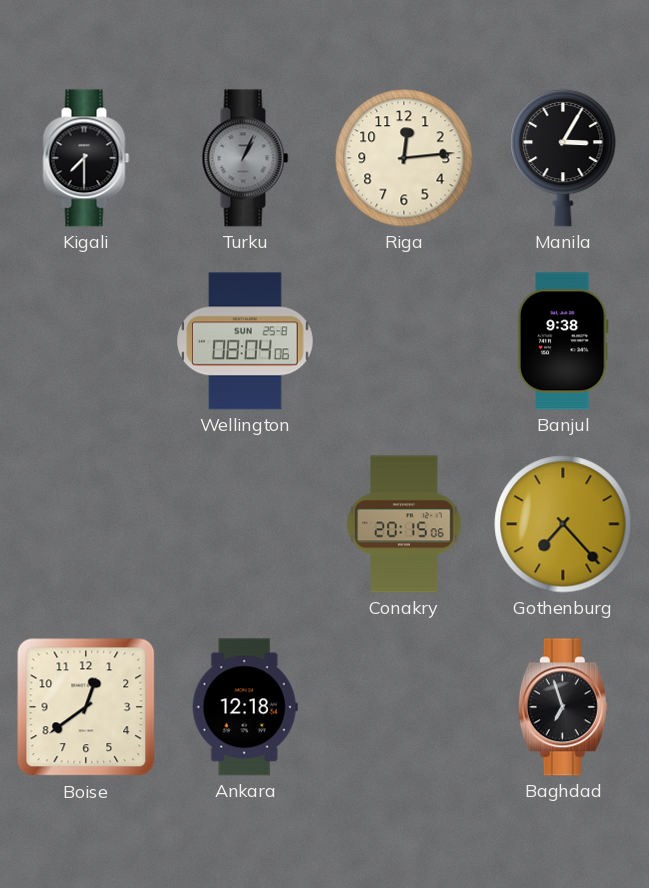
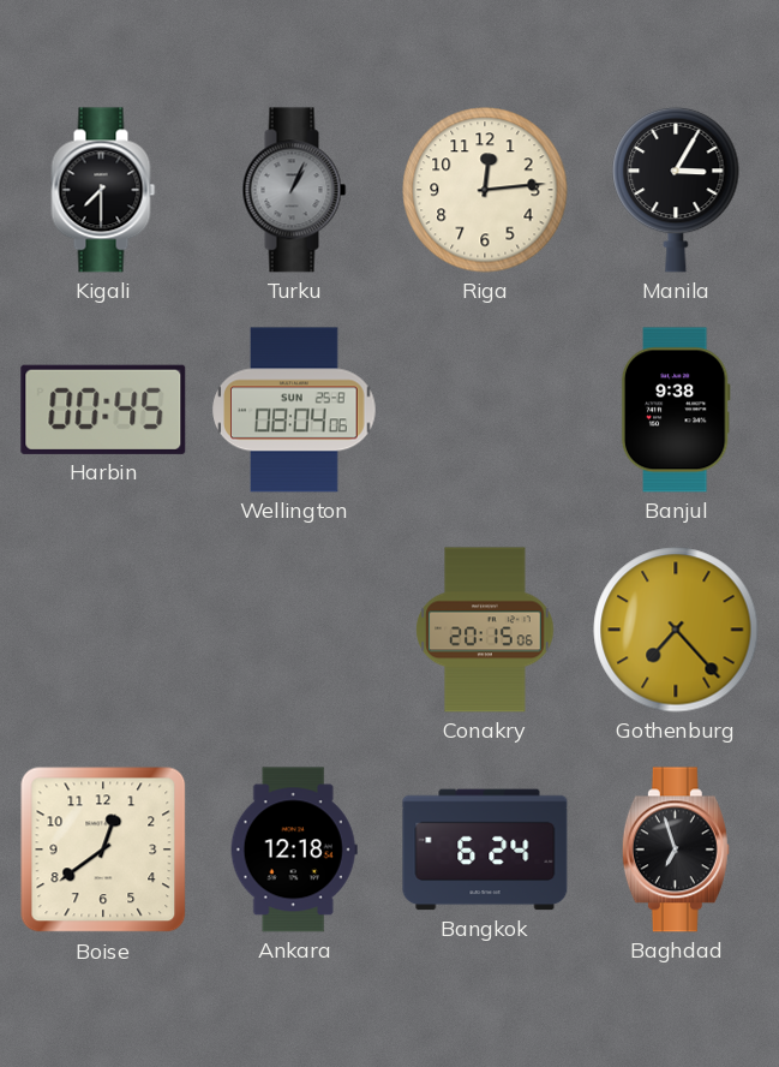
Harbin: none -> 00:45
Bangkok: none -> 6:24
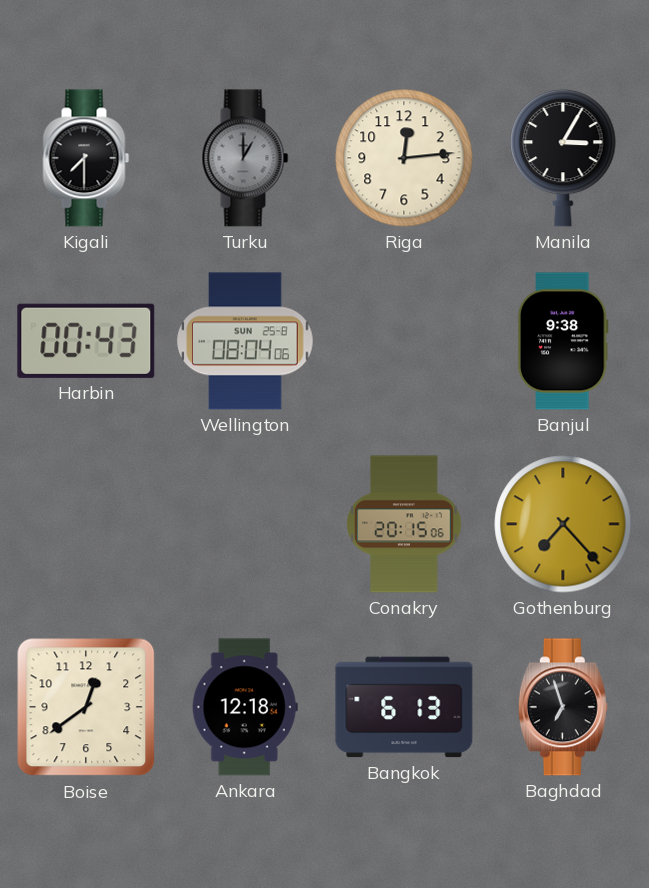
Turku: 1:04 -> 1:00
Harbin: 00:45 -> 00:43
Bangkok: 6:24 -> 6:13
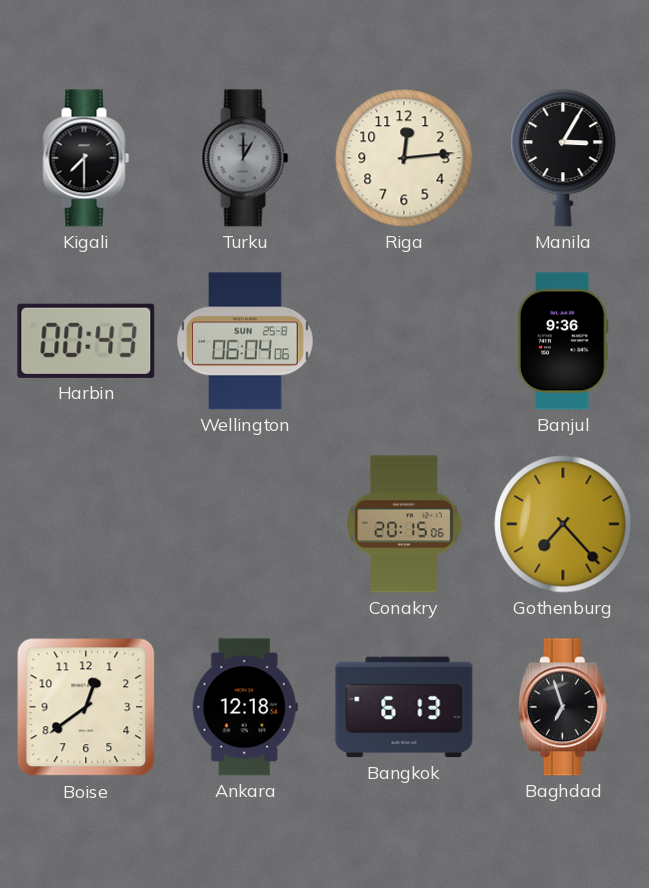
Wellington: 08:04 -> 06:04
Banjul: 9:38 -> 9:36
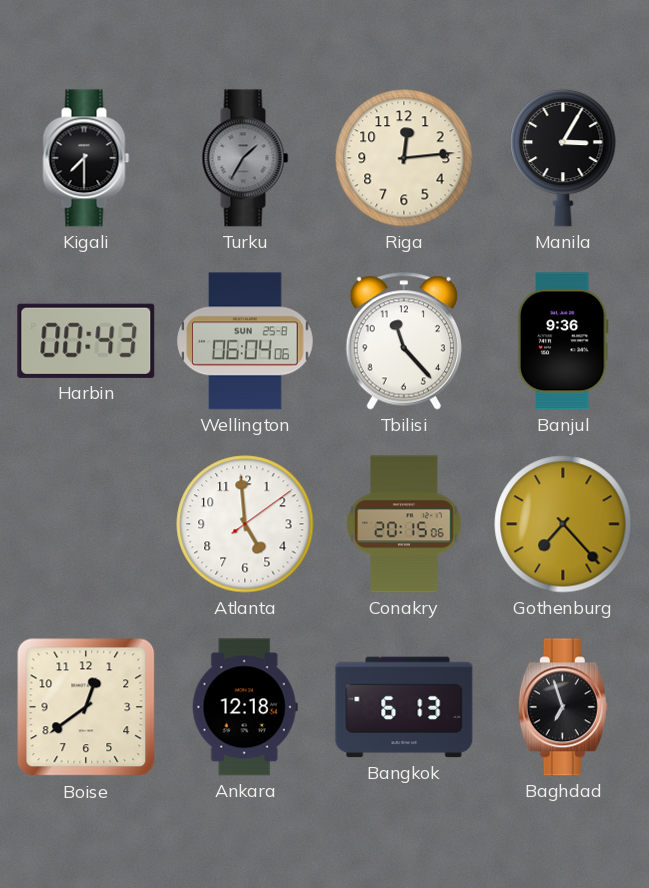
Turku: 1:00 -> 1:35
Tbilisi: none -> 11:23
Atlanta: none -> 4:59
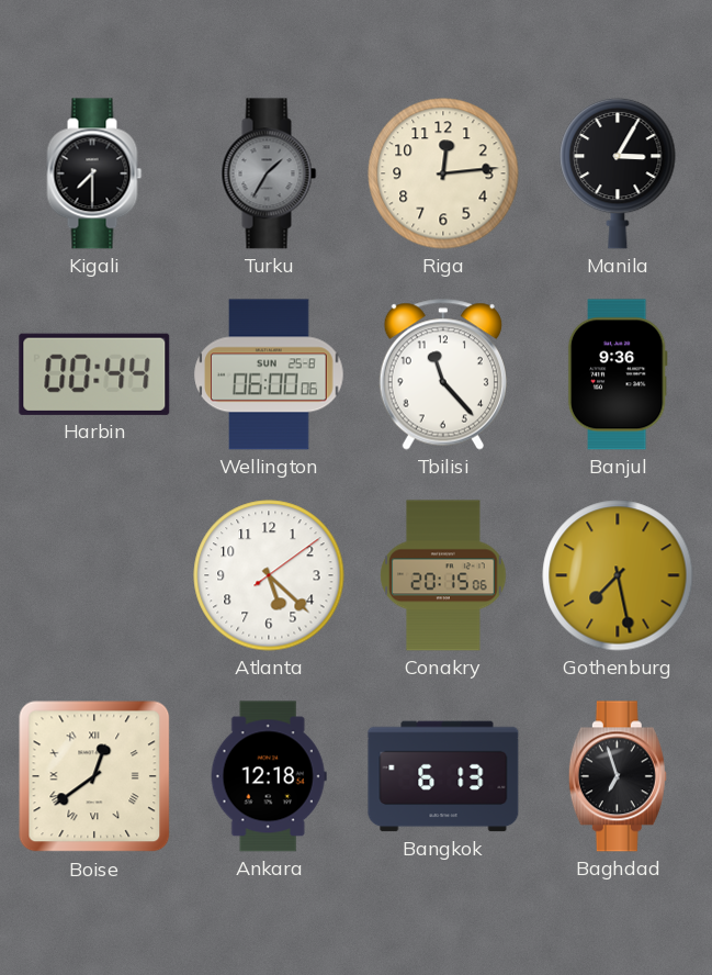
Harbin: 00:43 -> 00:44
Wellington: 06:04 -> 06:00
Atlanta: 4:59 -> 5:22
Gothenburg: 7:23 -> 7:28
Boise numerals: Arabic -> Roman
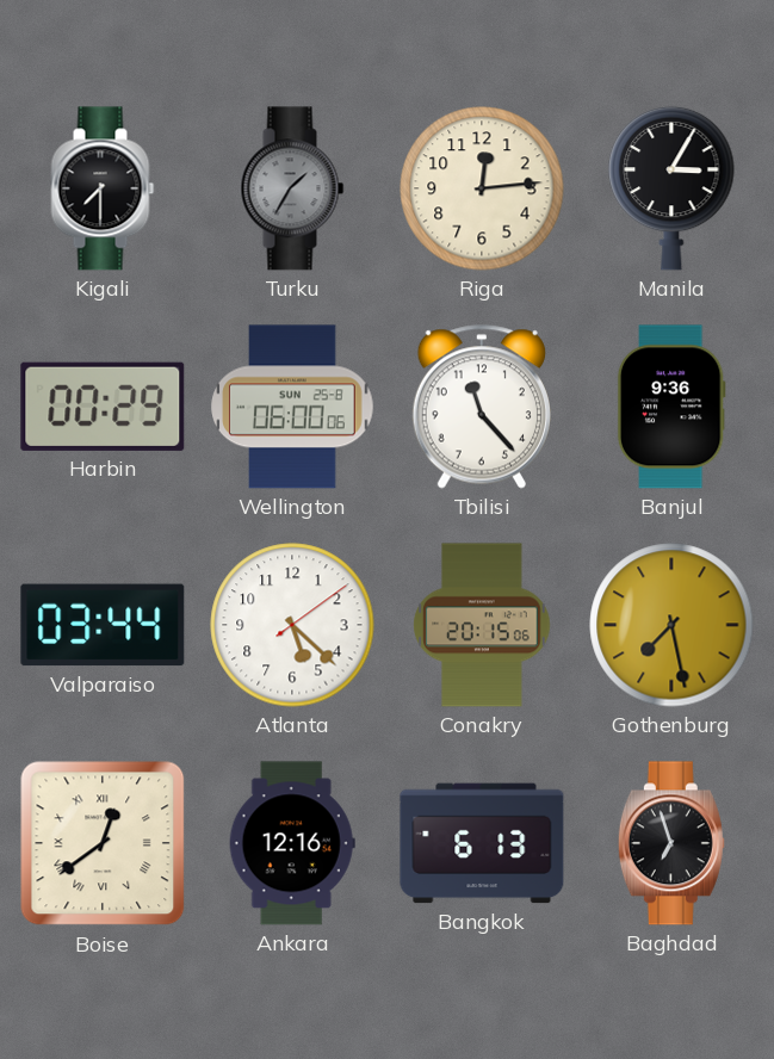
Harbin: 00:44 -> 00:29
Valparaiso: none -> 03:44
Ankara: 12:18 -> 12:16
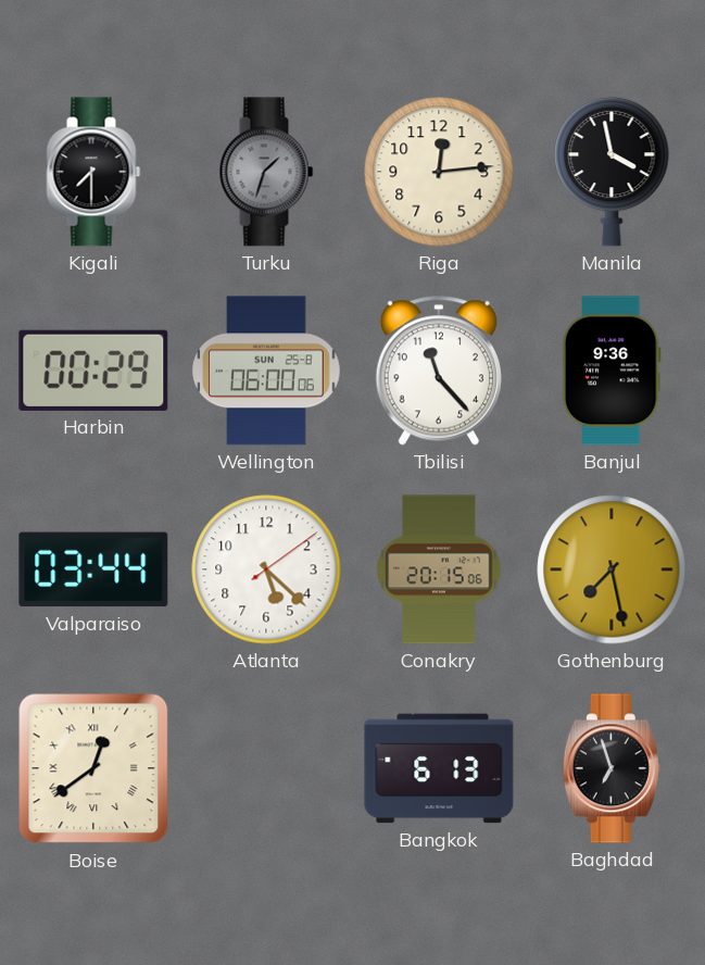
Turku: 1:35 -> 1:33
Manila: 3:05 -> 3:58
Ankara: 12:16 -> none
